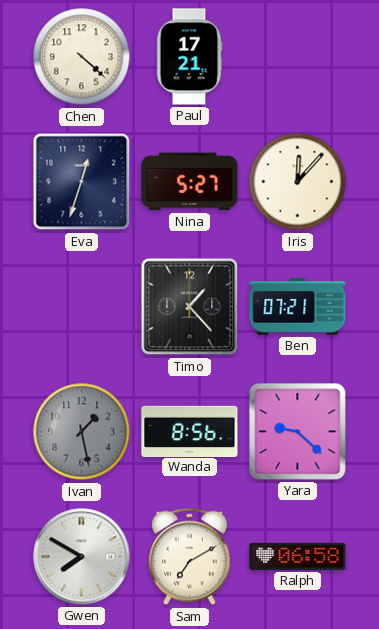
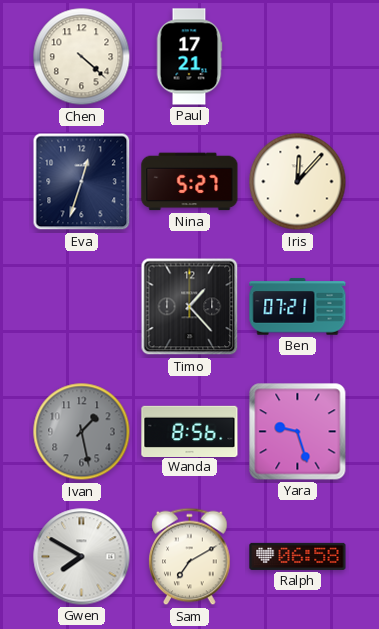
Yara: 9:22 -> 9:27
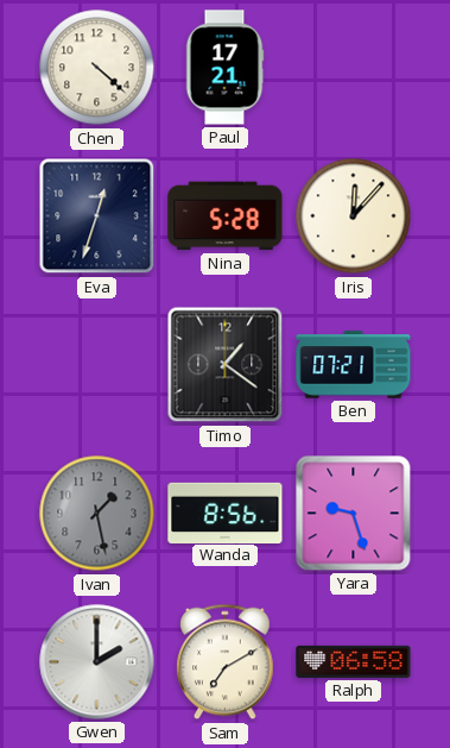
Nina: 5:27 -> 5:28
Timo: 1:23 -> 1:21
Gwen: 7:50 -> 2:00
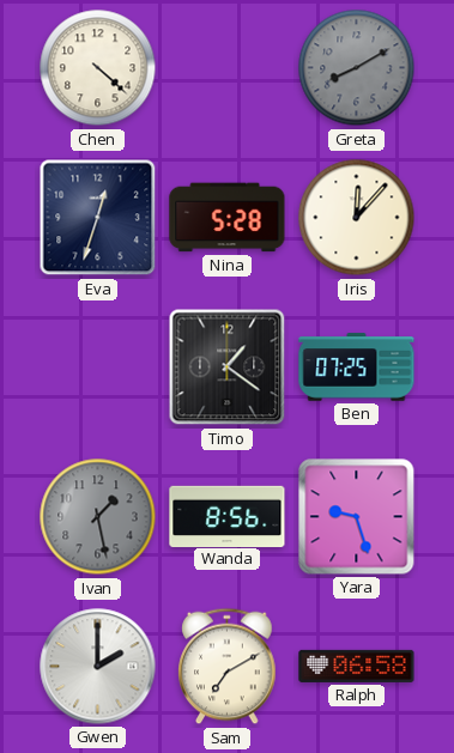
Paul: 17:21 -> none
Greta: none -> 8:10
Ben: 07:21 -> 07:25
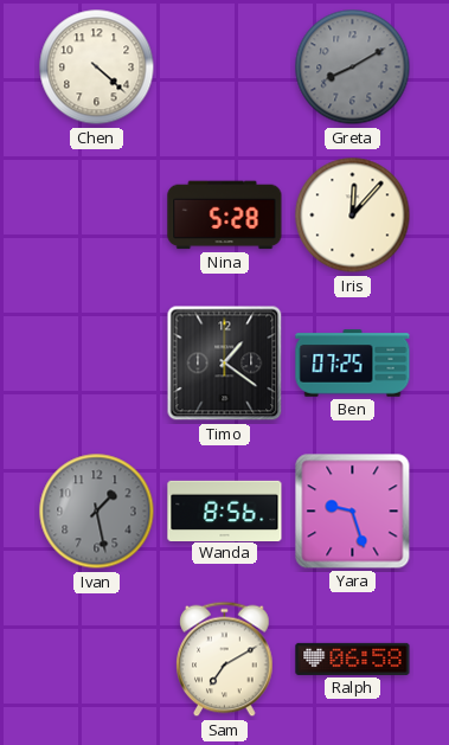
Eva: 12:33 -> none
Gwen: 2:00 -> none
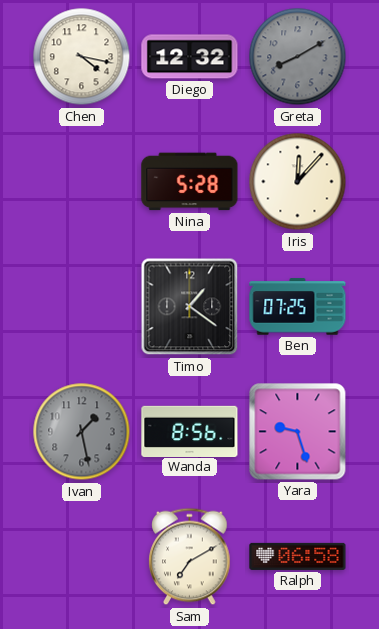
Chen: 4:22 -> 4:17
Diego: none -> 12:32
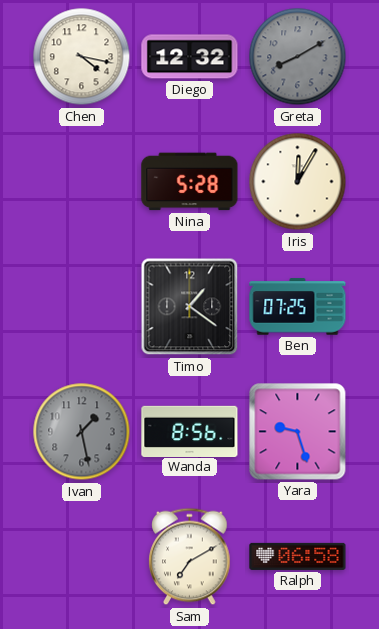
Iris: 12:07 -> 12:05
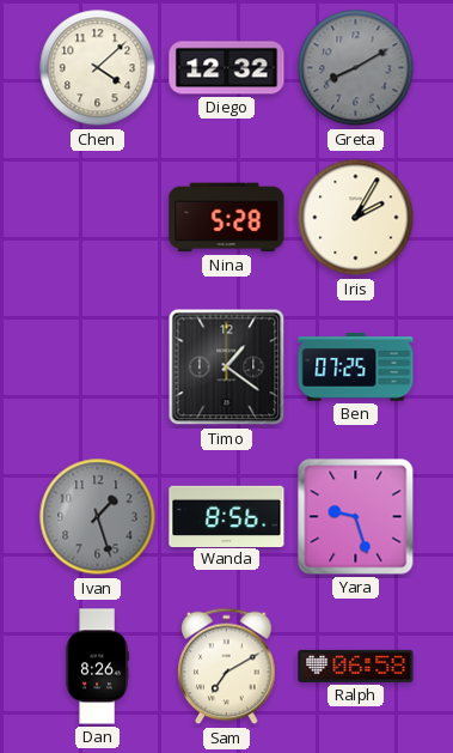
Chen: 4:17 -> 4:08
Iris: 12:05 -> 2:05
Ivan: 1:28 -> 1:27
Dan: none -> 8:26
